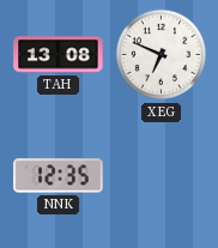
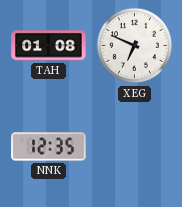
TAH: 13:08 -> 01:08
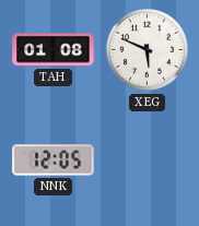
XEG: 6:49 -> 5:49
NNK: 12:35 -> 12:05
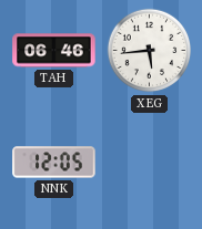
TAH: 01:08 -> 06:46
XEG: 5:49 -> 5:44
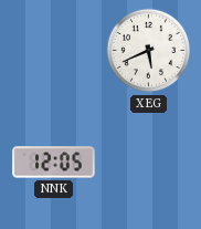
TAH: 06:46 -> none
XEG: 5:44 -> 5:41
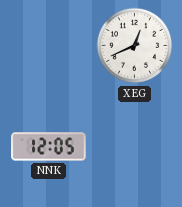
XEG: 5:41 -> 12:41
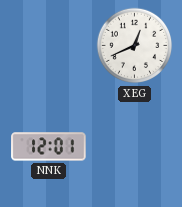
NNK: 12:05 -> 12:01
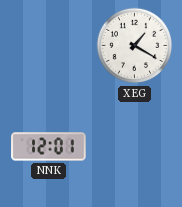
XEG: 12:41 -> 1:20
